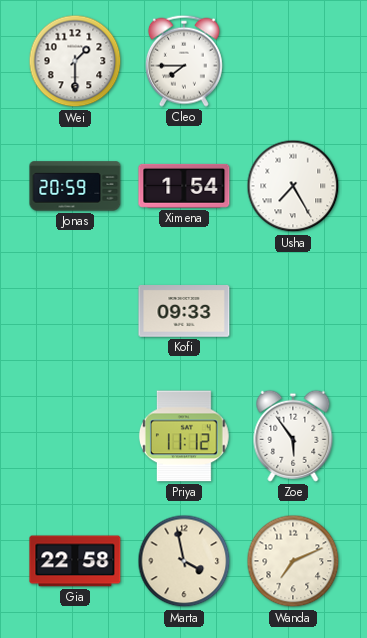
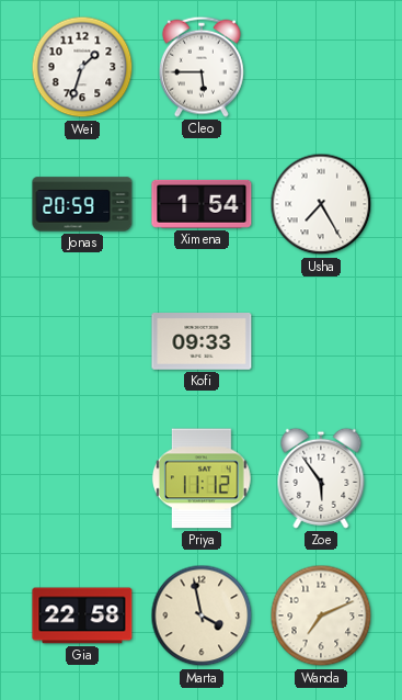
Wei: 1:30 -> 1:33
Cleo: 7:45 -> 5:45
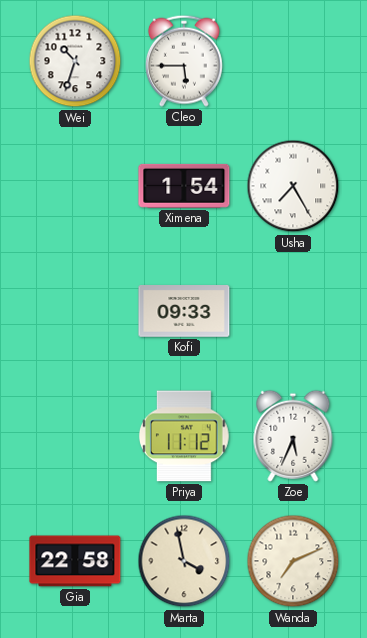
Wei: 1:33 -> 10:33
Jonas: 20:59 -> none
Zoe: 5:54 -> 5:34
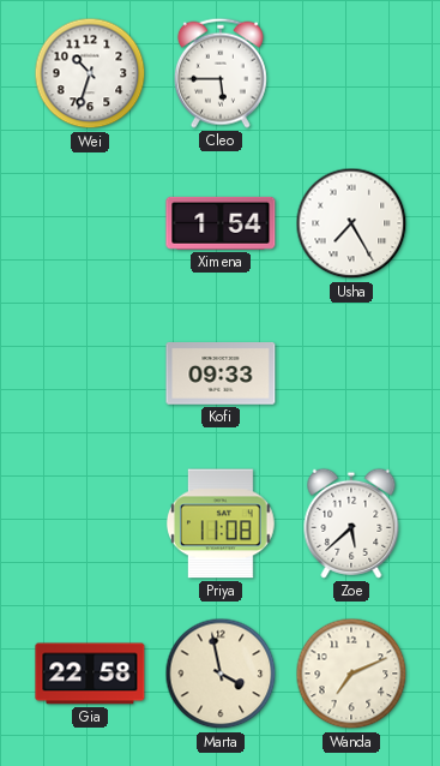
Priya: 11:12 -> 11:08
Zoe: 5:34 -> 5:38
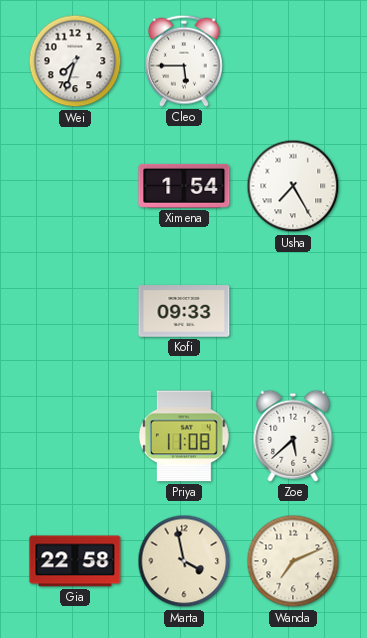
Wei: 10:33 -> 7:33
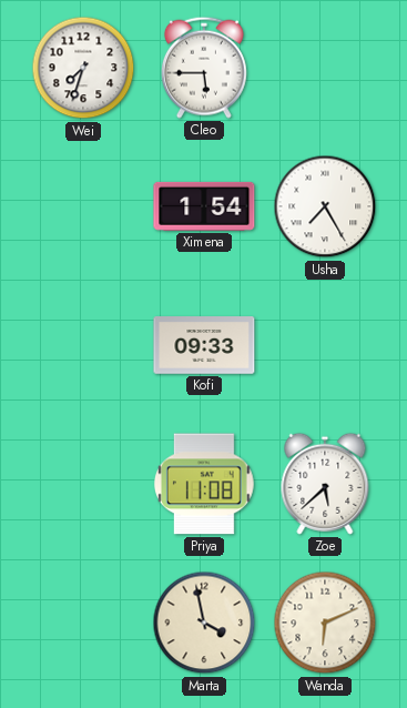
Gia: 22:58 -> none
Wanda: 7:11 -> 6:11
